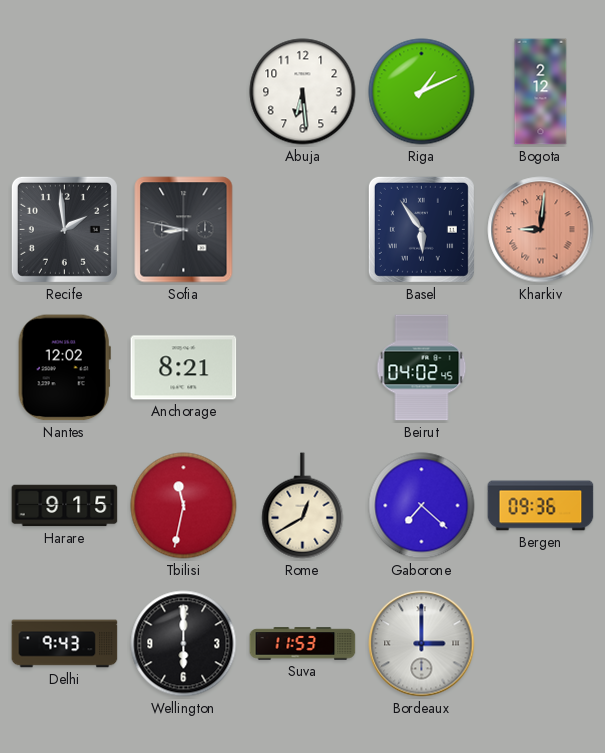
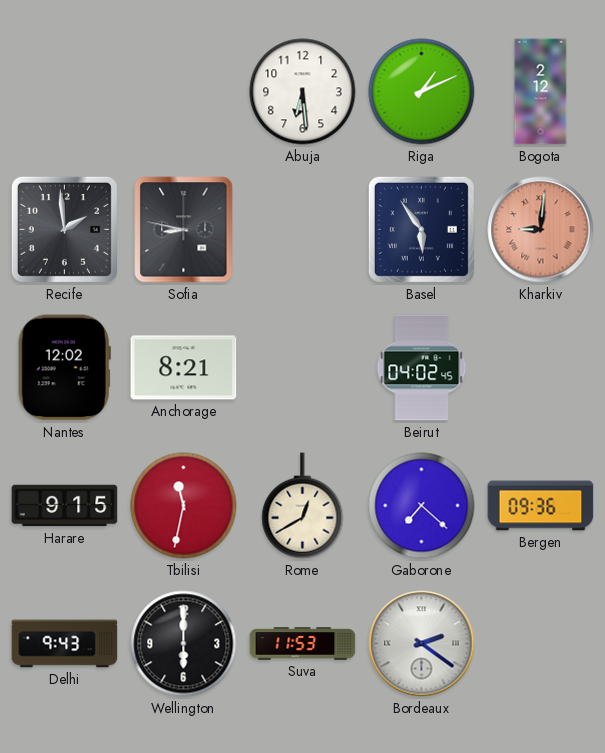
Bordeaux: 3:00 -> 2:21
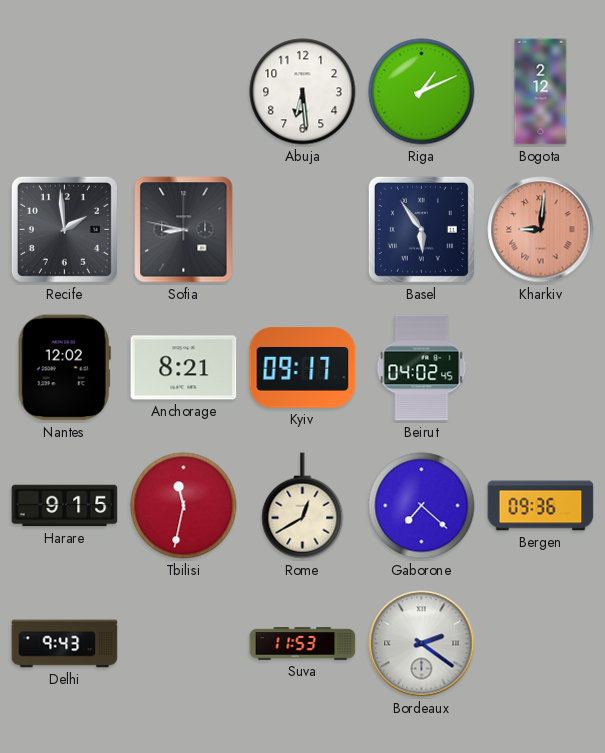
Kyiv: none -> 09:17
Wellington: 6:00 -> none
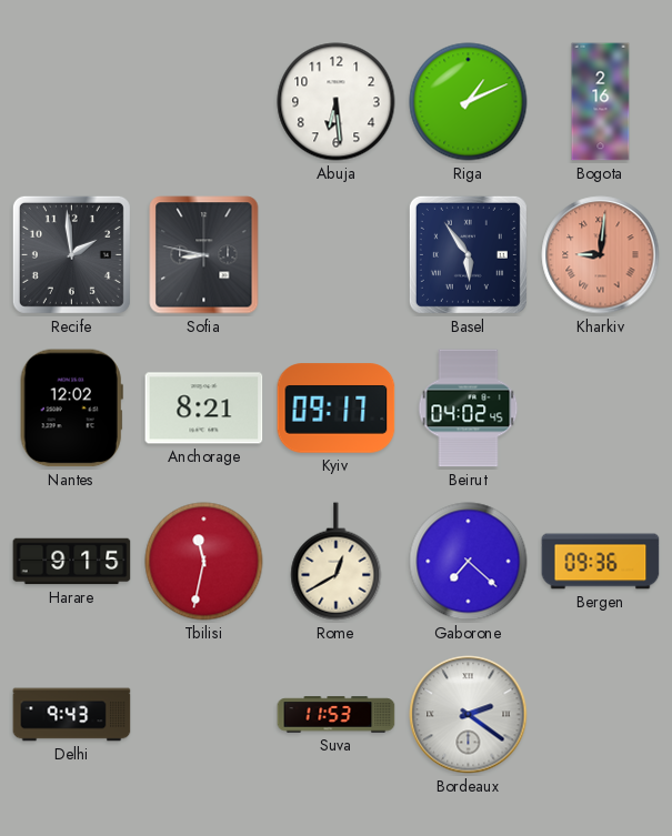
Bogota: 2:12 -> 2:16
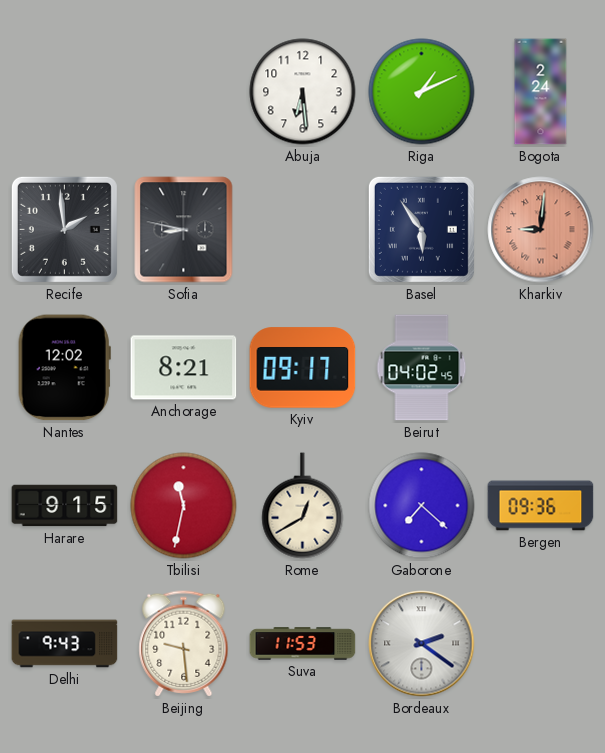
Bogota: 2:16 -> 2:24
Beijing: none -> 9:29
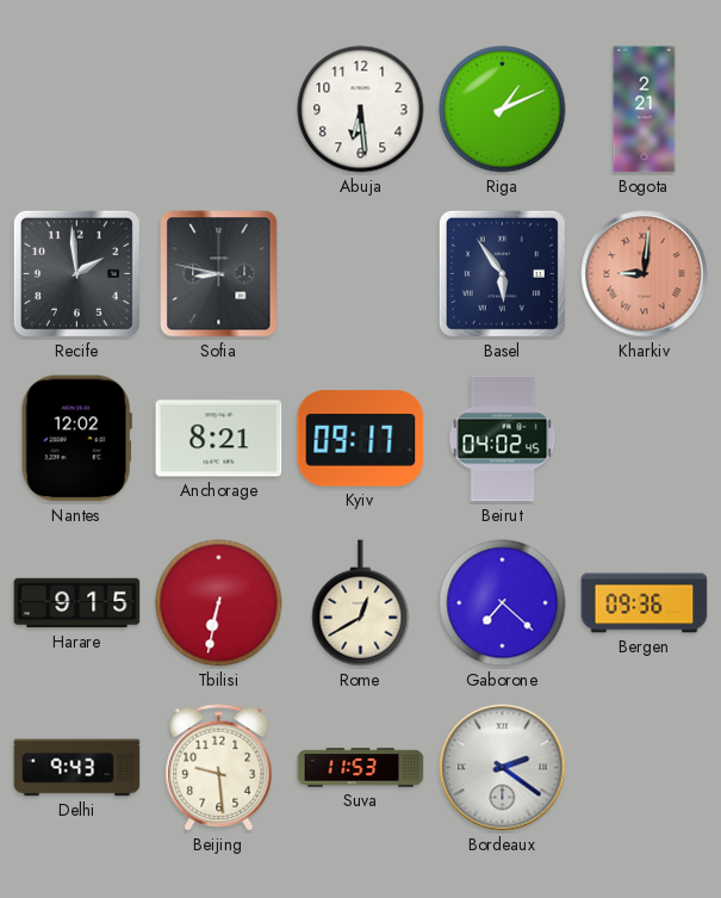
Bogota: 2:24 -> 2:21
Tbilisi: 11:32 -> 6:32
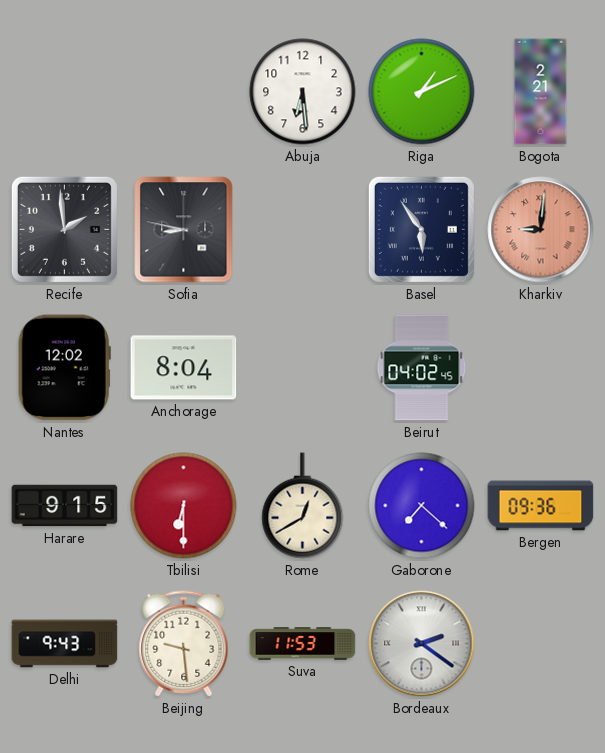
Anchorage: 8:21 -> 8:04
Kyiv: 09:17 -> none
Tbilisi: 6:32 -> 6:30
